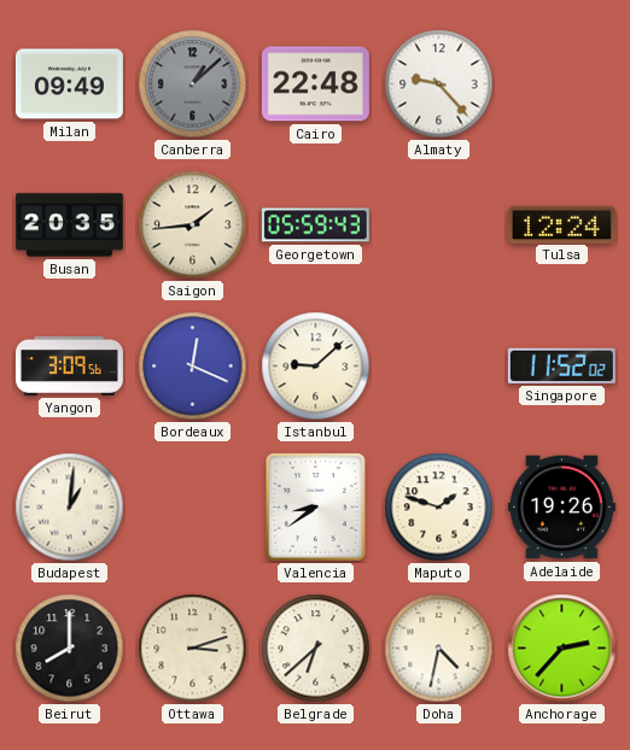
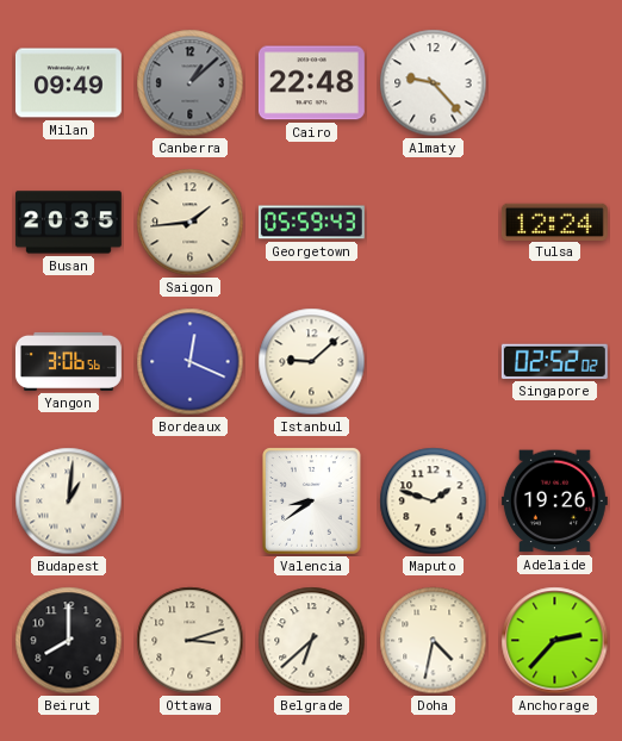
Yangon: 3:09 -> 3:06
Singapore: 11:52 -> 02:52
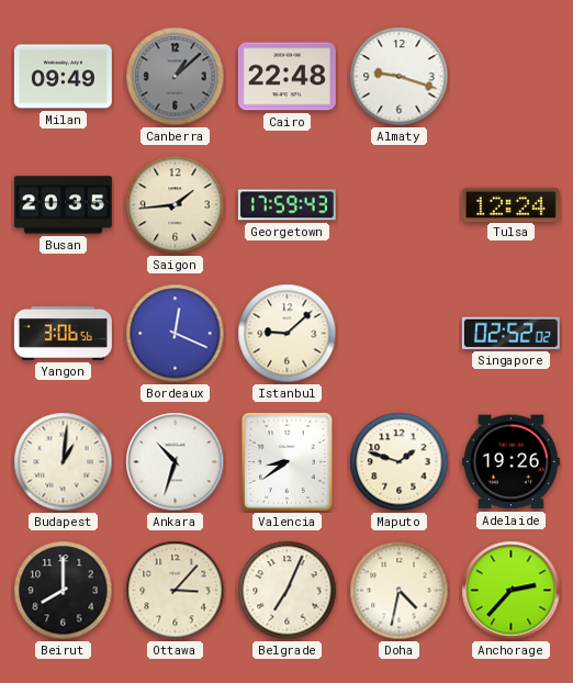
Almaty: 9:23 -> 9:18
Georgetown: 05:59 -> 17:59
Ankara: none -> 10:33
Ottawa: 3:12 -> 3:07
Belgrade: 6:38 -> 7:04
